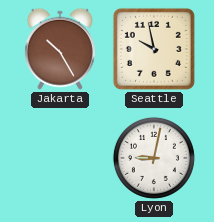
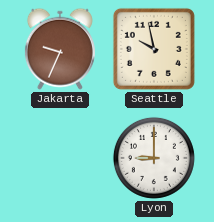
Jakarta: 10:25 -> 9:34
Lyon: 9:02 -> 9:00
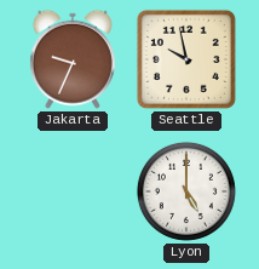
Lyon: 9:00 -> 5:00
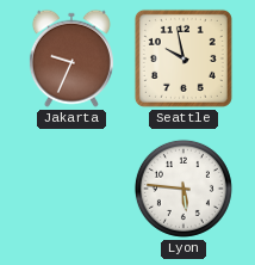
Lyon: 5:00 -> 5:46
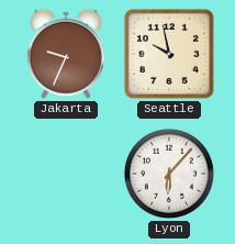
Lyon: 5:46 -> 6:07
